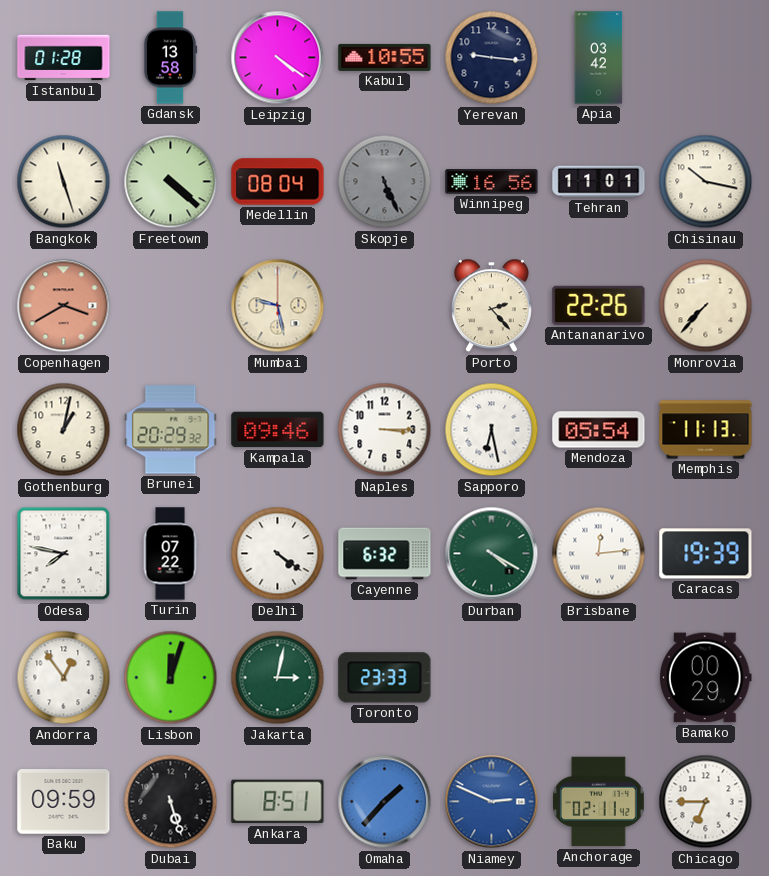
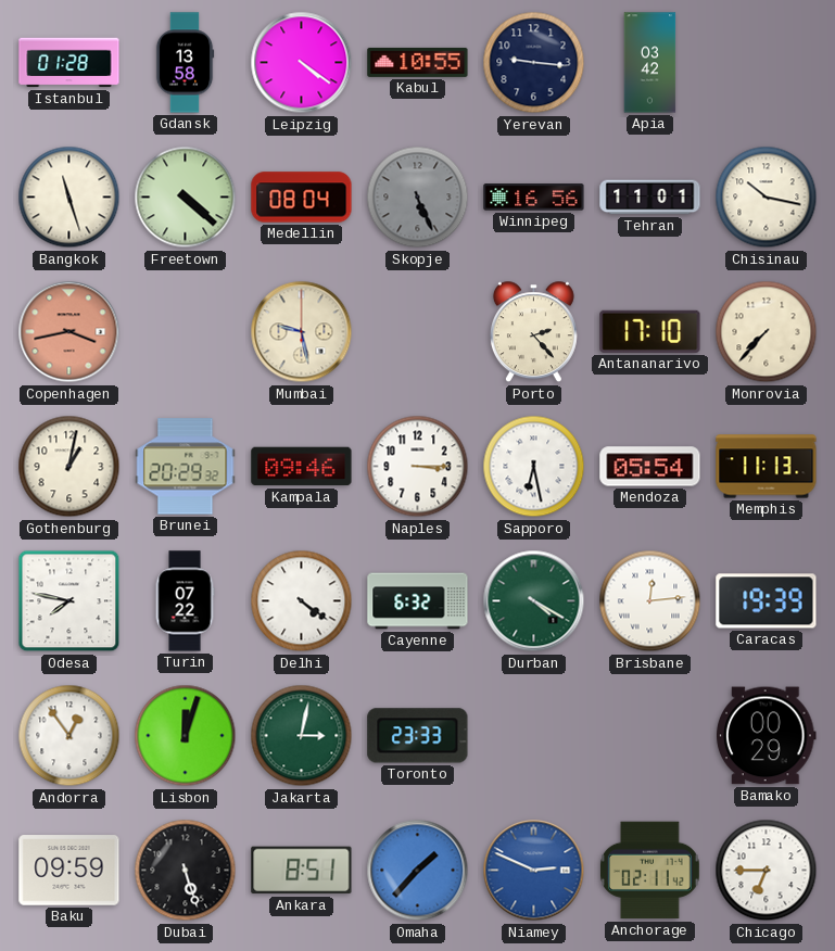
Copenhagen: 3:40 -> 3:43
Antananarivo: 22:26 -> 17:10
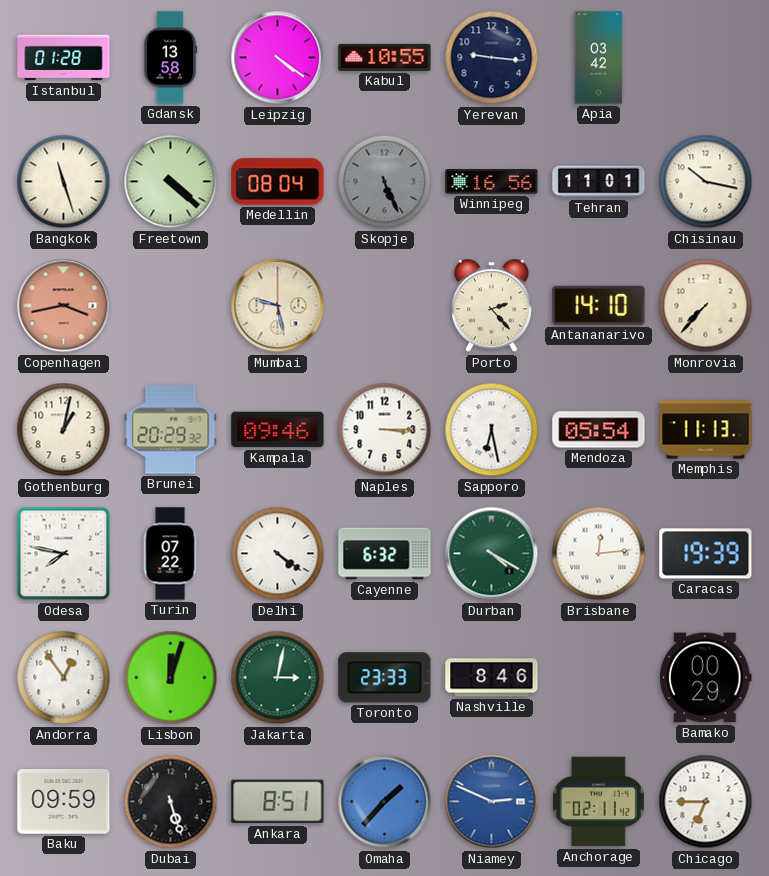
Antananarivo: 17:10 -> 14:10
Nashville: none -> 8:46
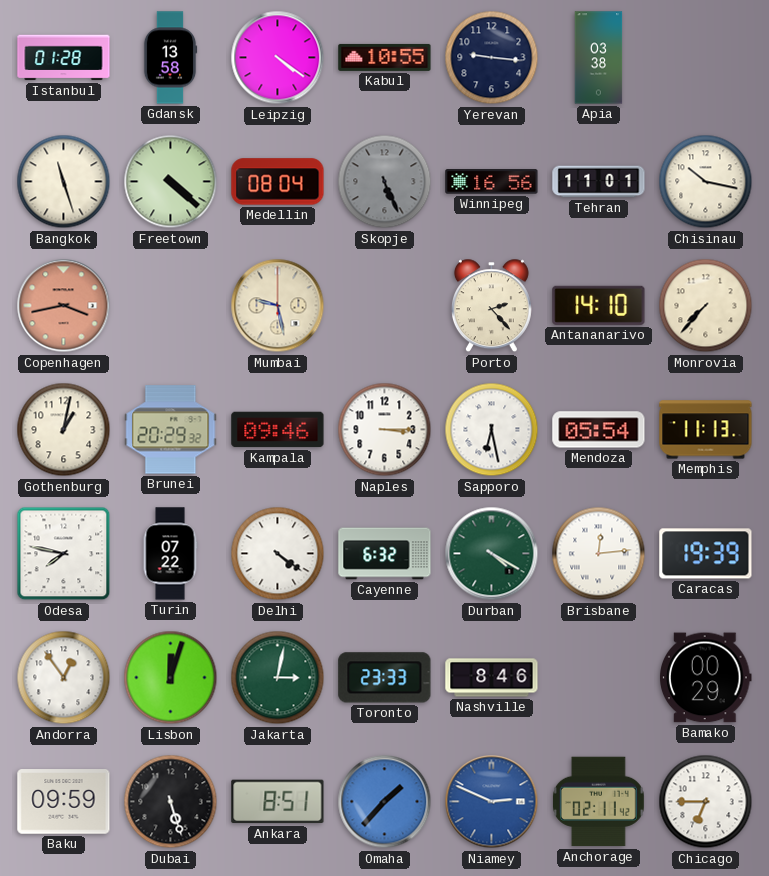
Apia: 03:42 -> 03:38
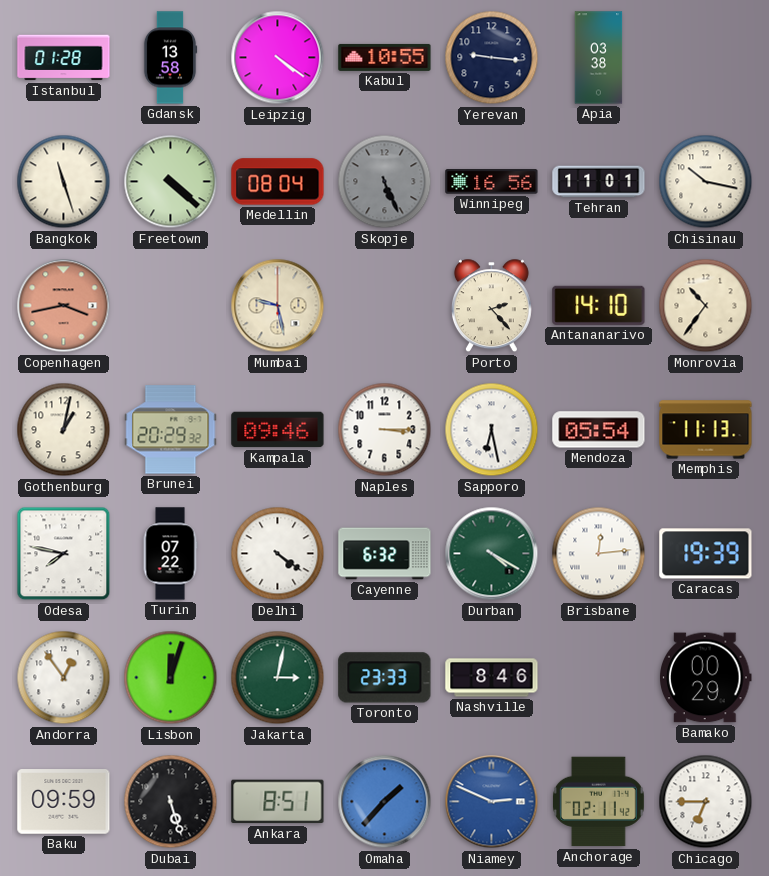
Monrovia: 7:37 -> 10:36
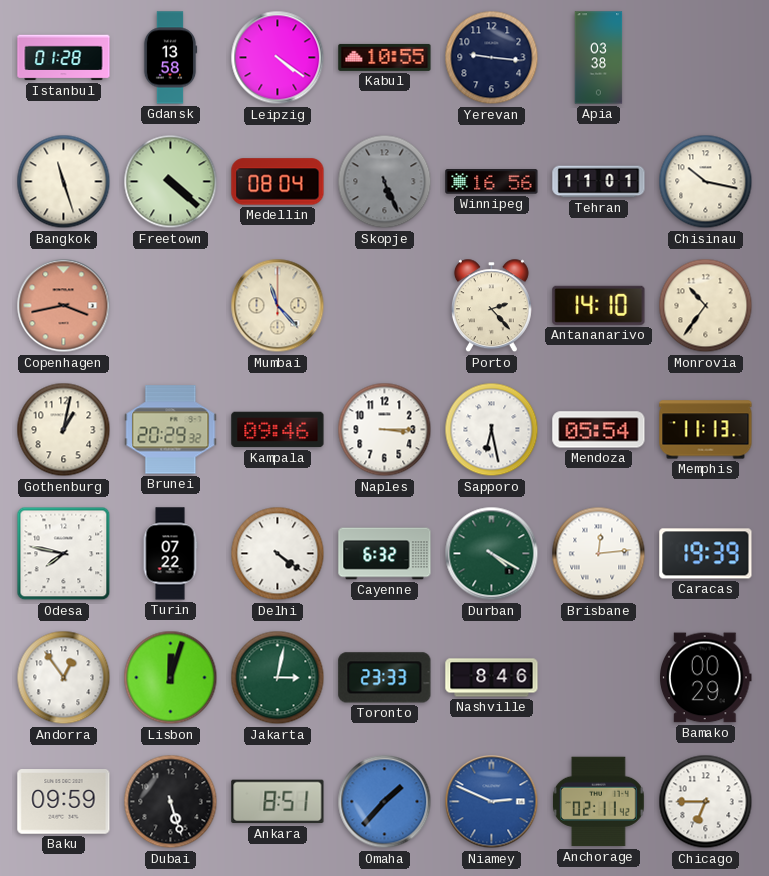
Mumbai: 9:28 -> 11:23
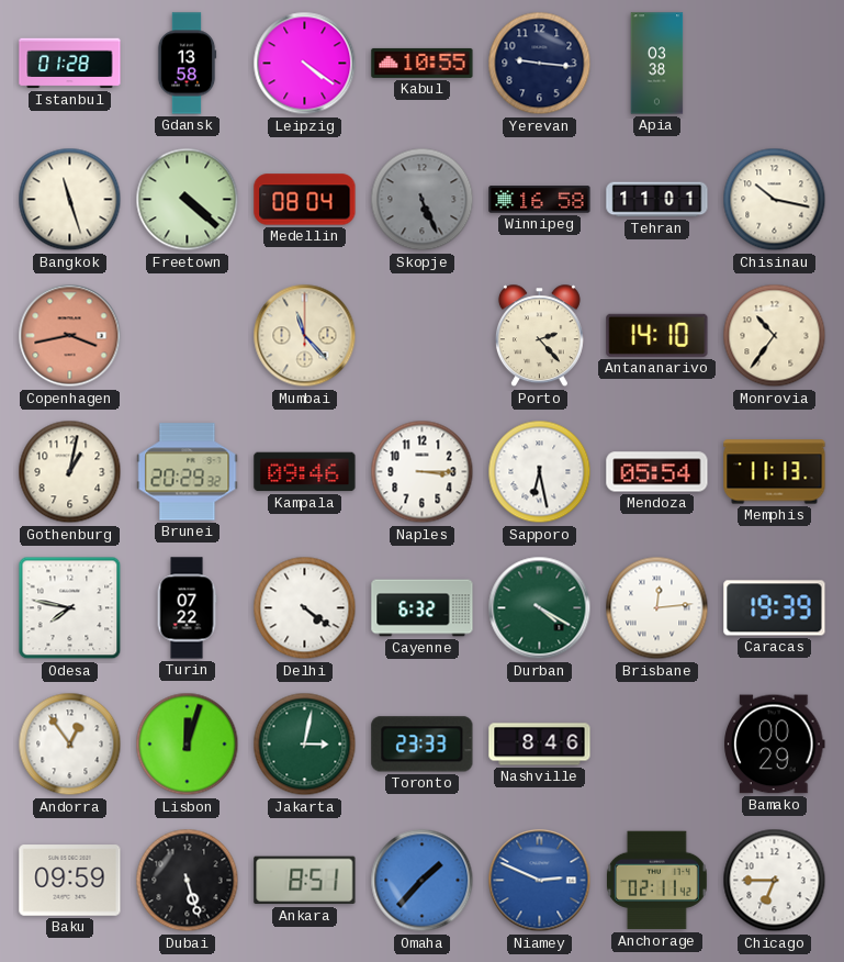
Winnipeg: 16:56 -> 16:58
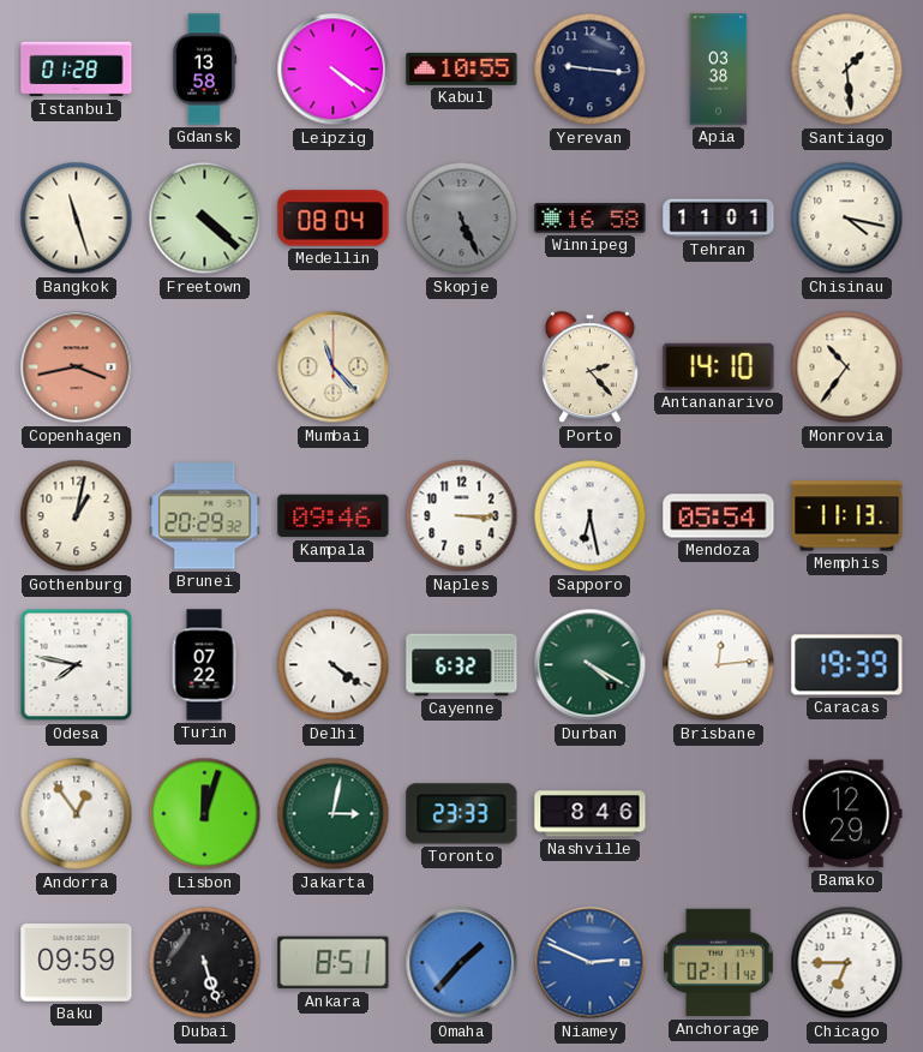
Santiago: none -> 1:29
Chisinau: 10:17 -> 4:17
Bamako: 00:29 -> 12:29
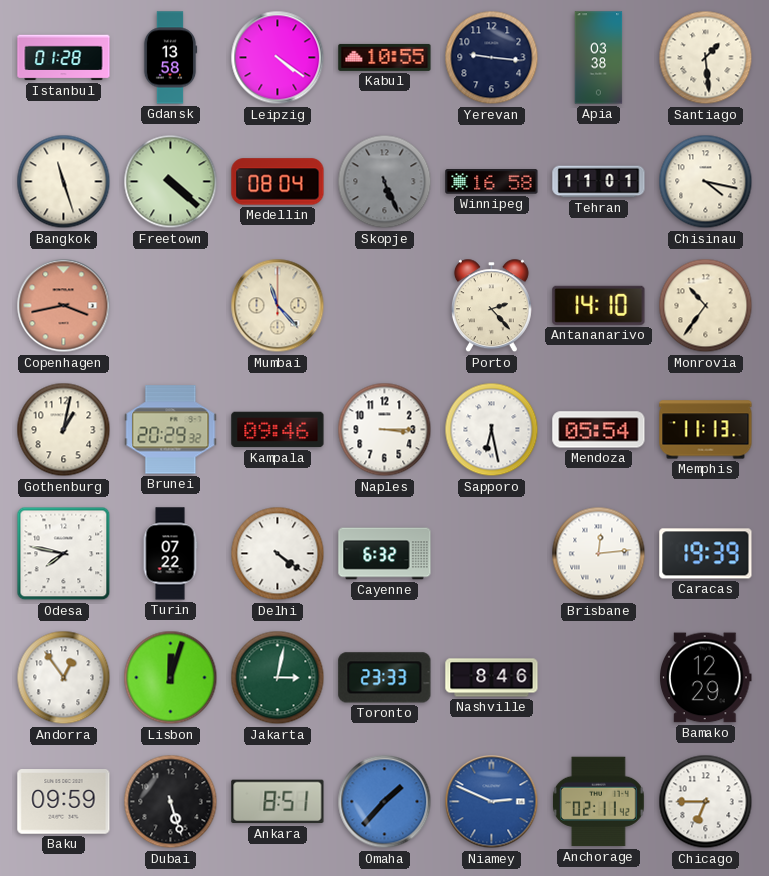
Durban: 4:20 -> none
